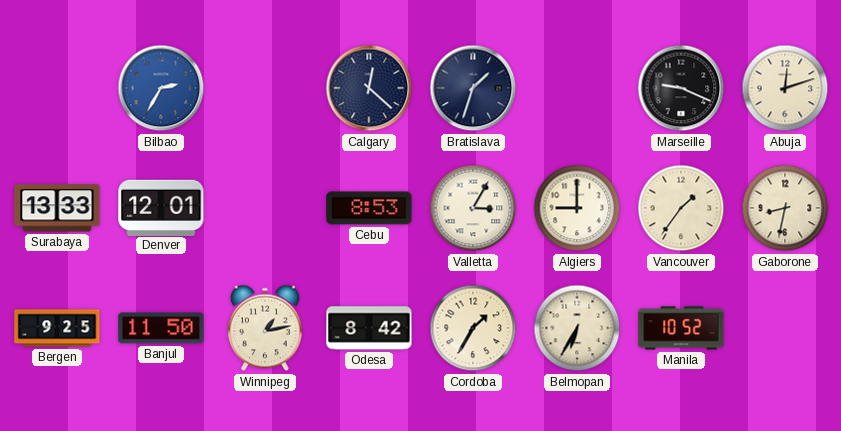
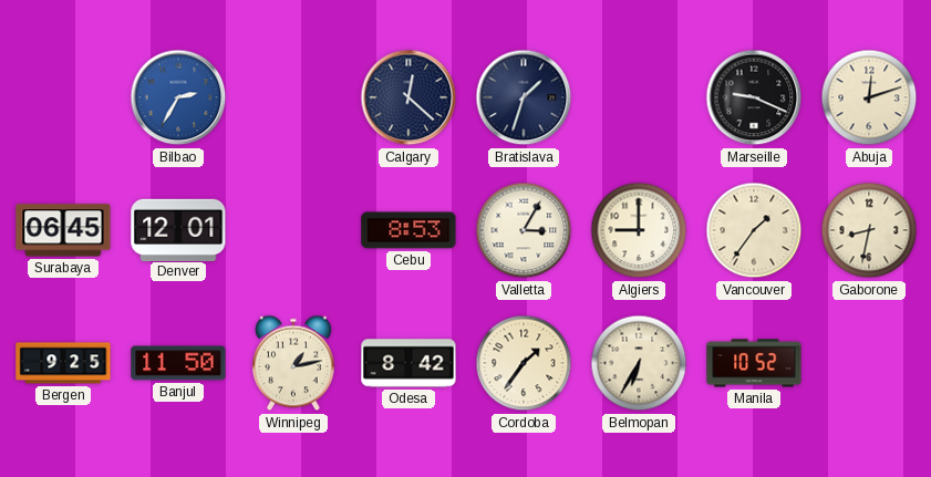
Surabaya: 13:33 -> 06:45
Cordoba: 1:35 -> 1:36
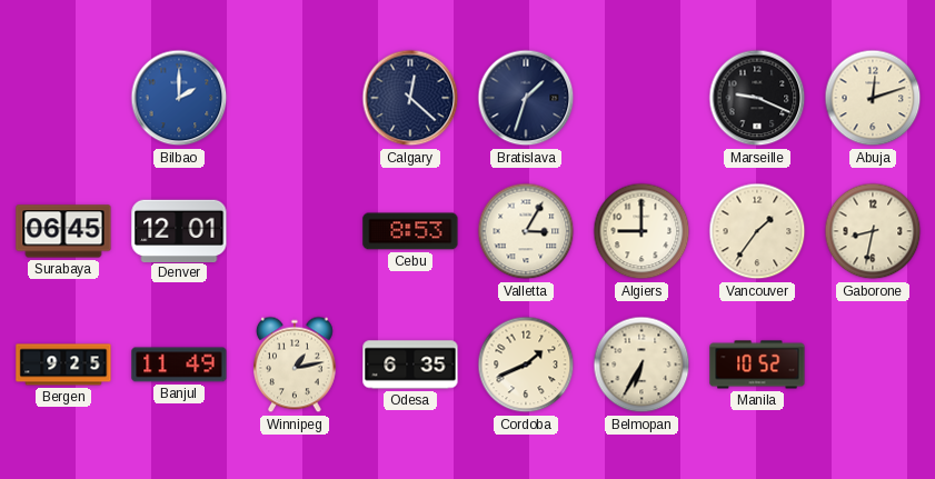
Bilbao: 2:35 -> 2:00
Banjul: 11:50 -> 11:49
Odesa: 8:42 -> 6:35
Cordoba: 1:36 -> 1:41
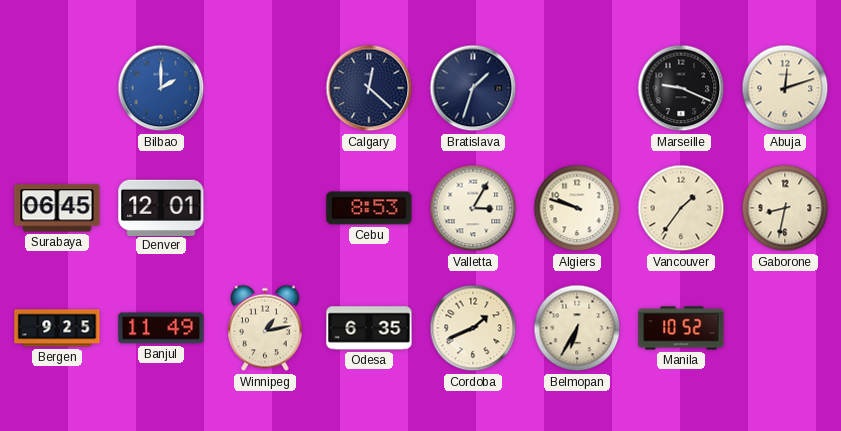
Algiers: 9:00 -> 9:48
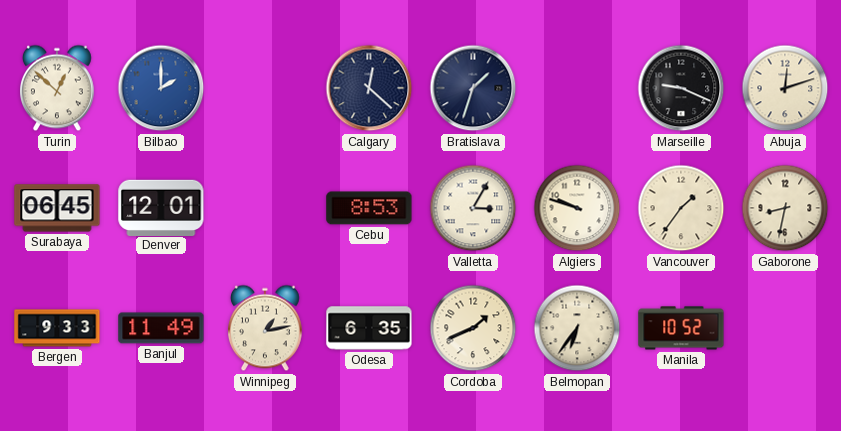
Turin: none -> 12:52
Bergen: 9:25 -> 9:33
Belmopan: 6:35 -> 6:36
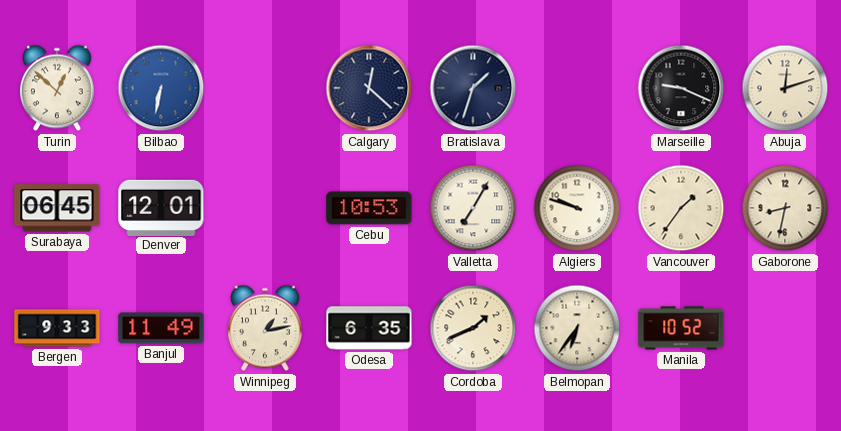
Bilbao: 2:00 -> 6:32
Cebu: 8:53 -> 10:53
Valletta: 3:05 -> 7:05
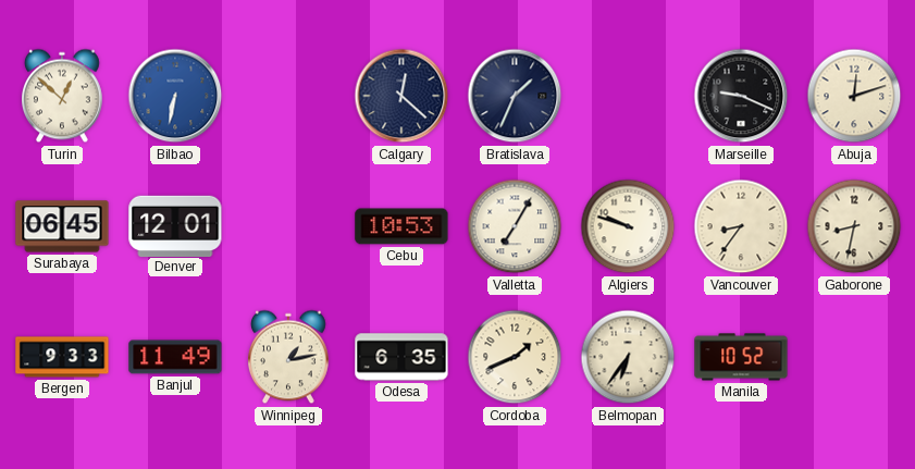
Bratislava: 1:33 -> 1:34
Vancouver: 1:36 -> 8:36
